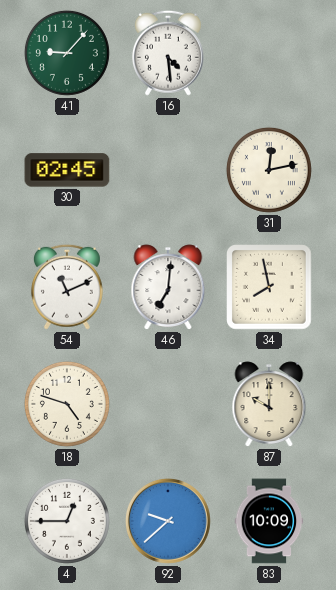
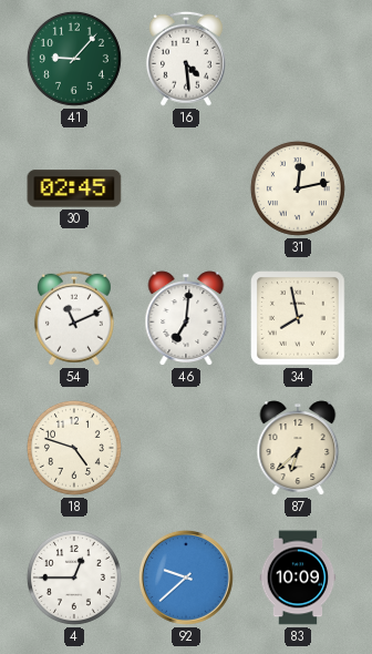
87: 10:00 -> 6:38
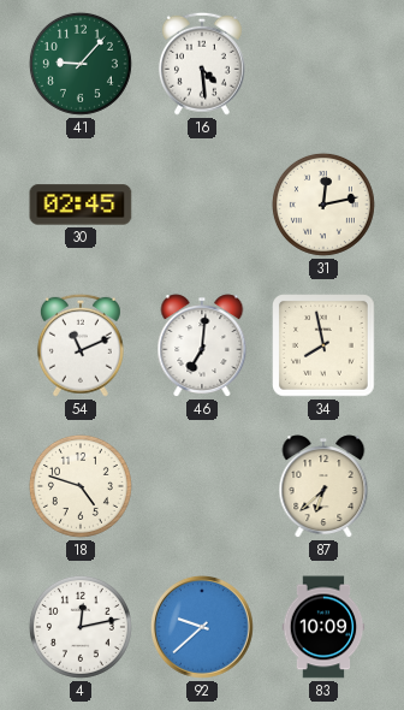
4: 12:45 -> 12:13
